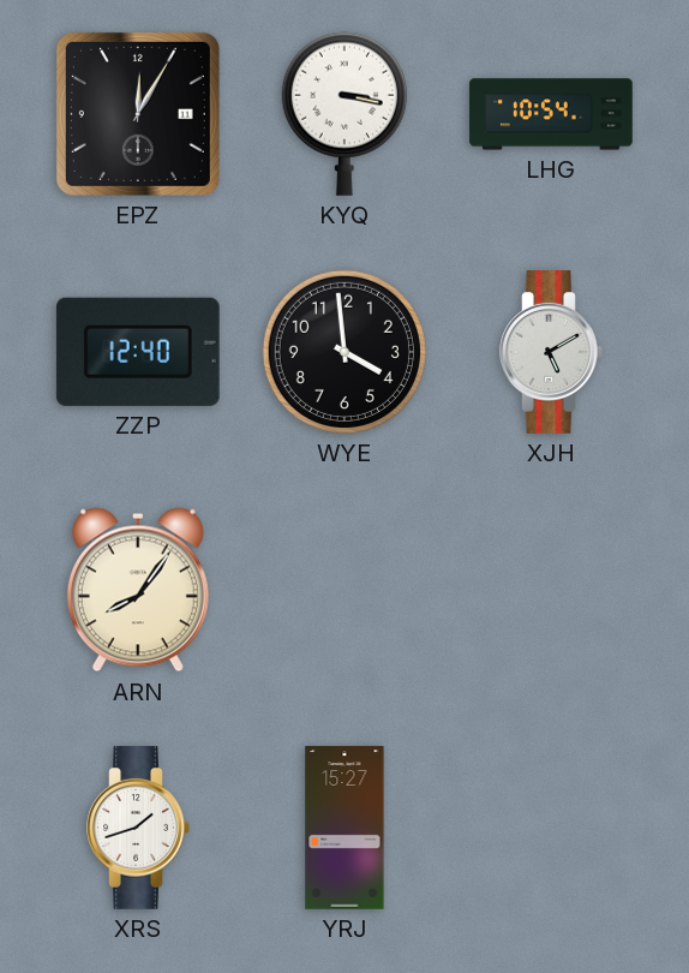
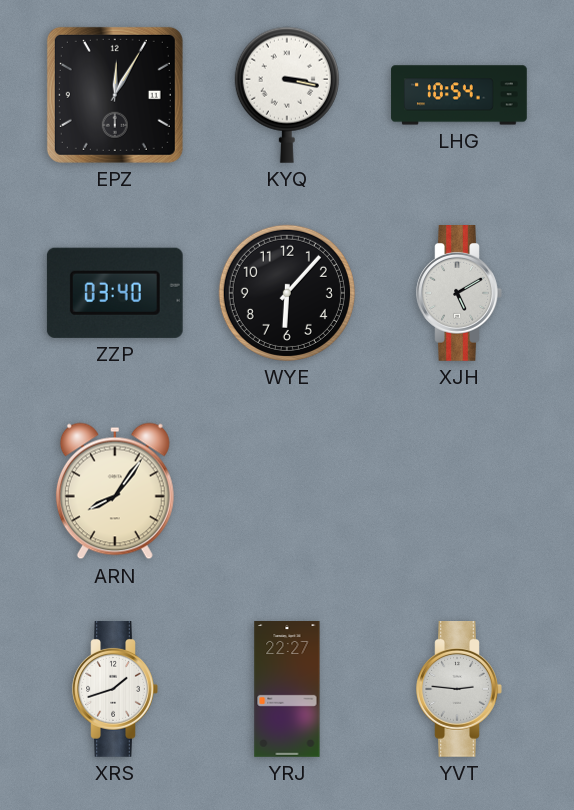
ZZP: 12:40 -> 03:40
WYE: 3:59 -> 6:07
YRJ: 15:27 -> 22:27
YVT: none -> 2:46
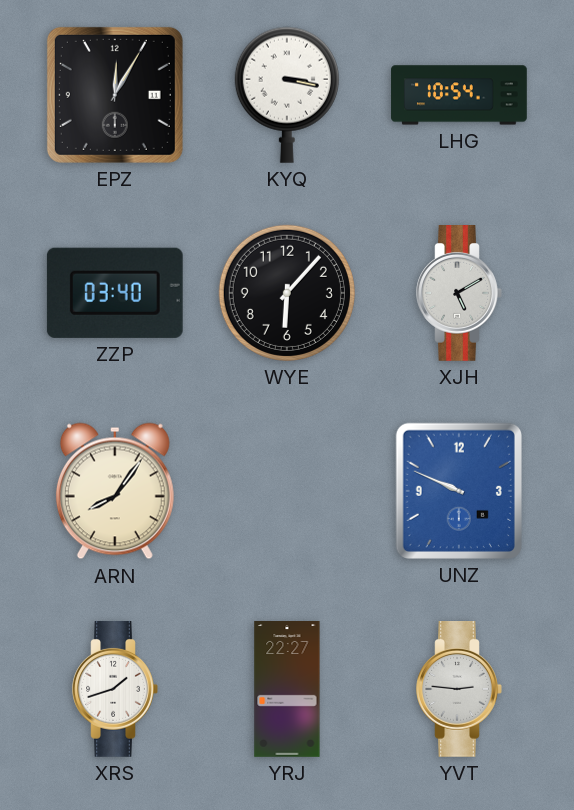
UNZ: none -> 9:49
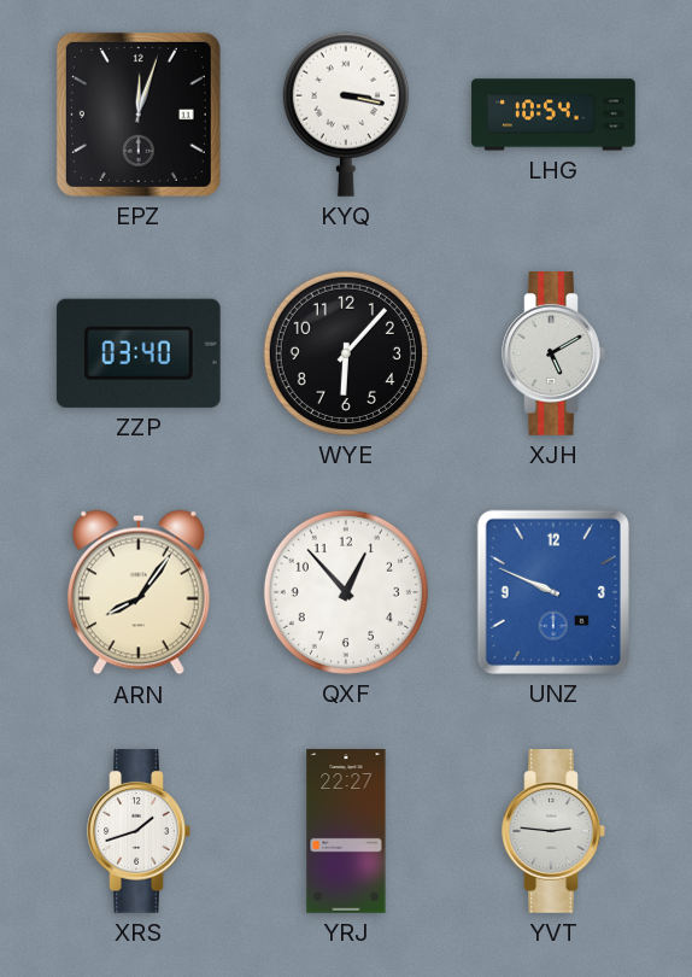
EPZ: 12:05 -> 12:03
QXF: none -> 12:53
